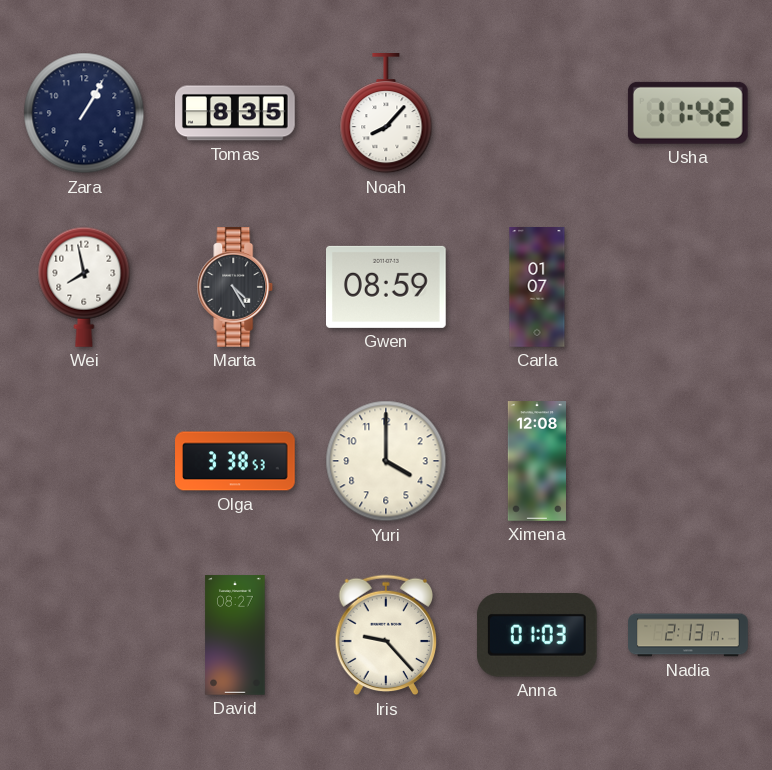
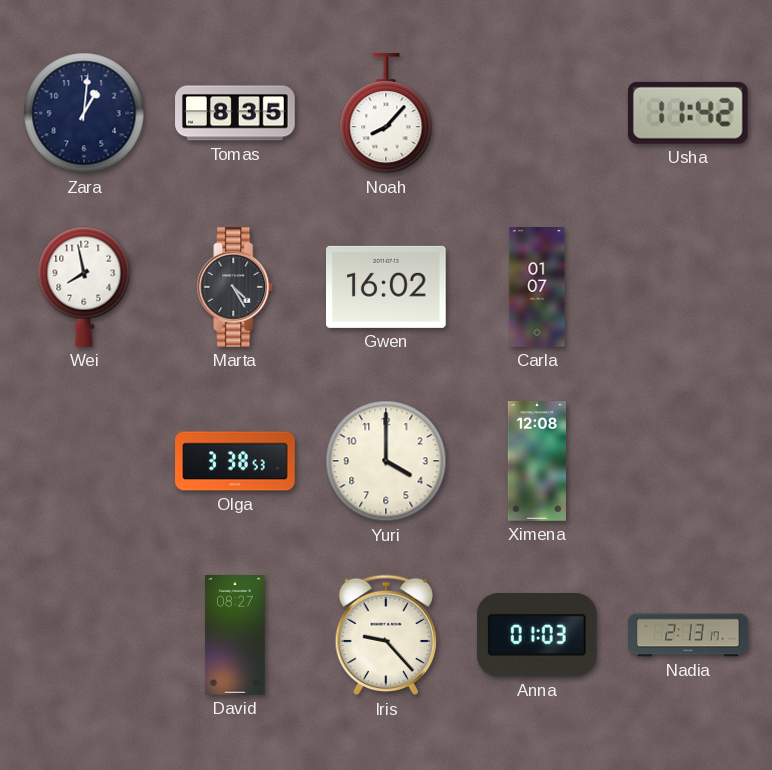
Zara: 1:05 -> 1:01
Gwen: 08:59 -> 16:02
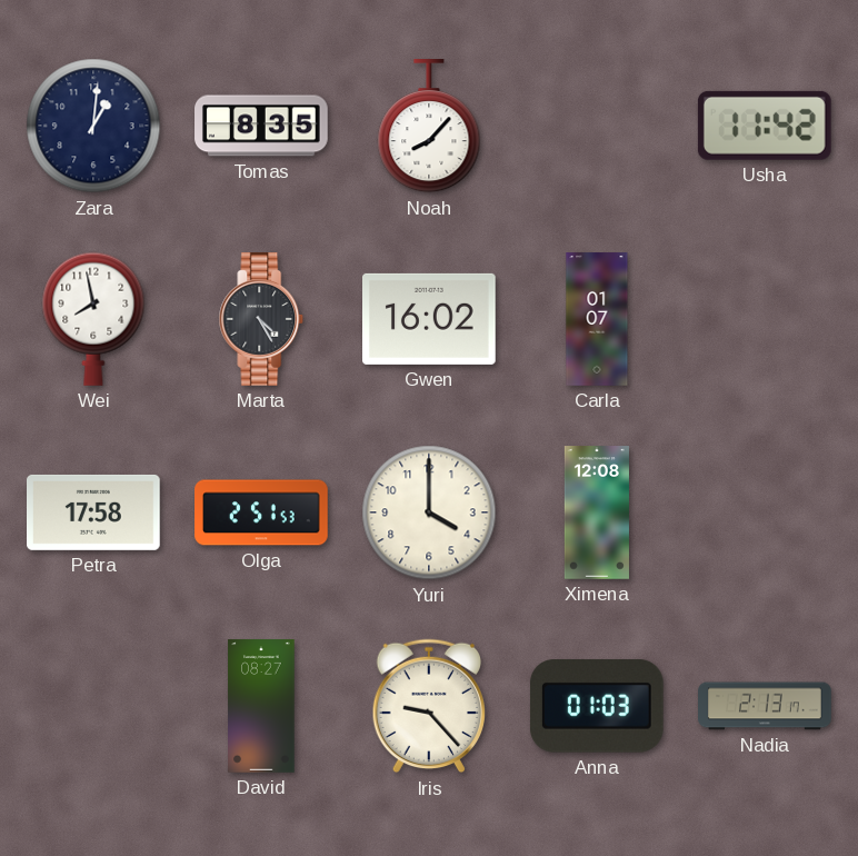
Petra: none -> 17:58
Olga: 3:38 -> 2:51
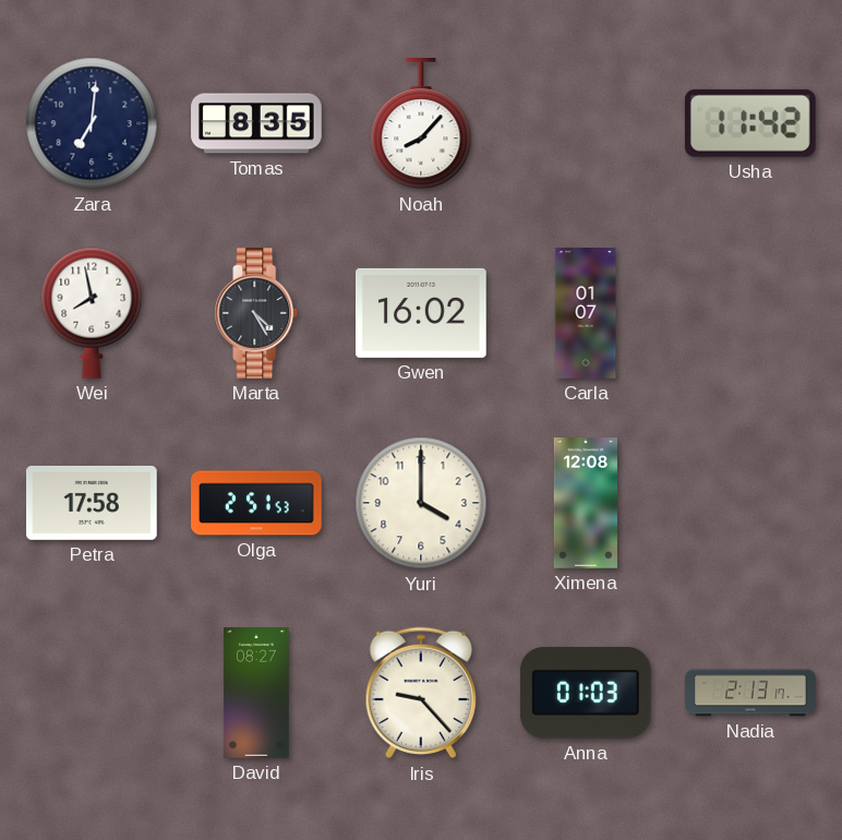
Zara: 1:01 -> 7:01
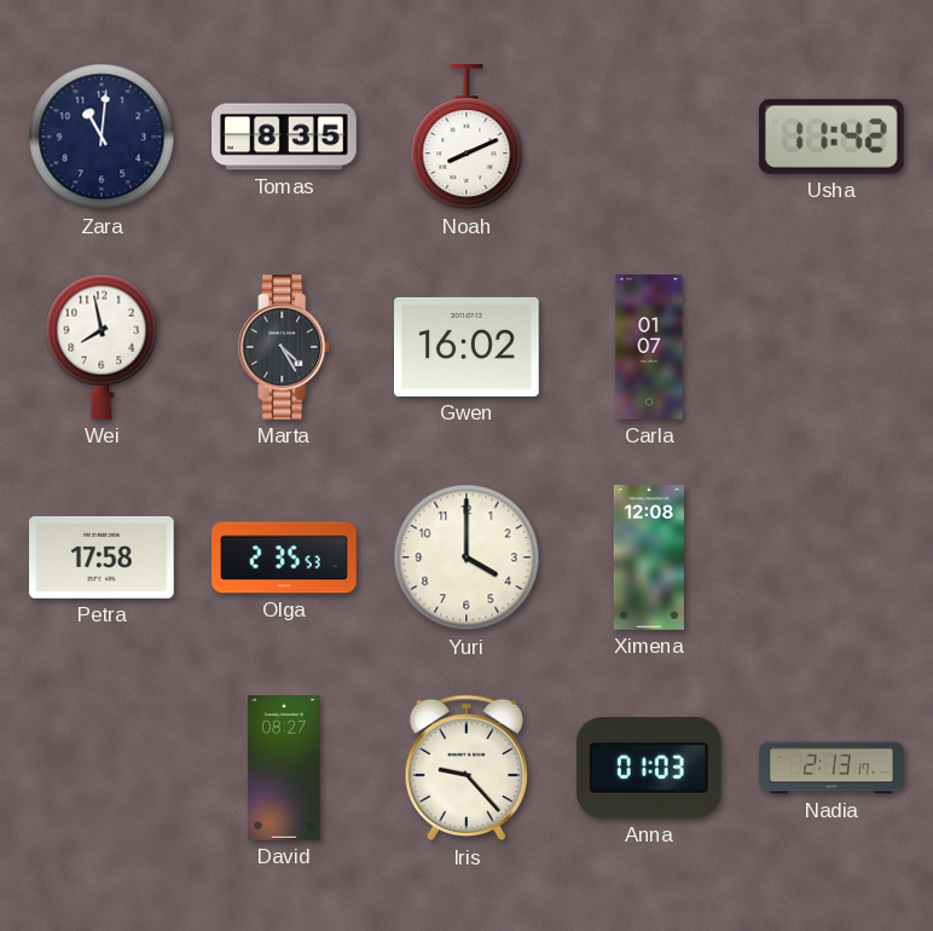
Zara: 7:01 -> 11:01
Noah: 8:07 -> 8:11
Olga: 2:51 -> 2:35
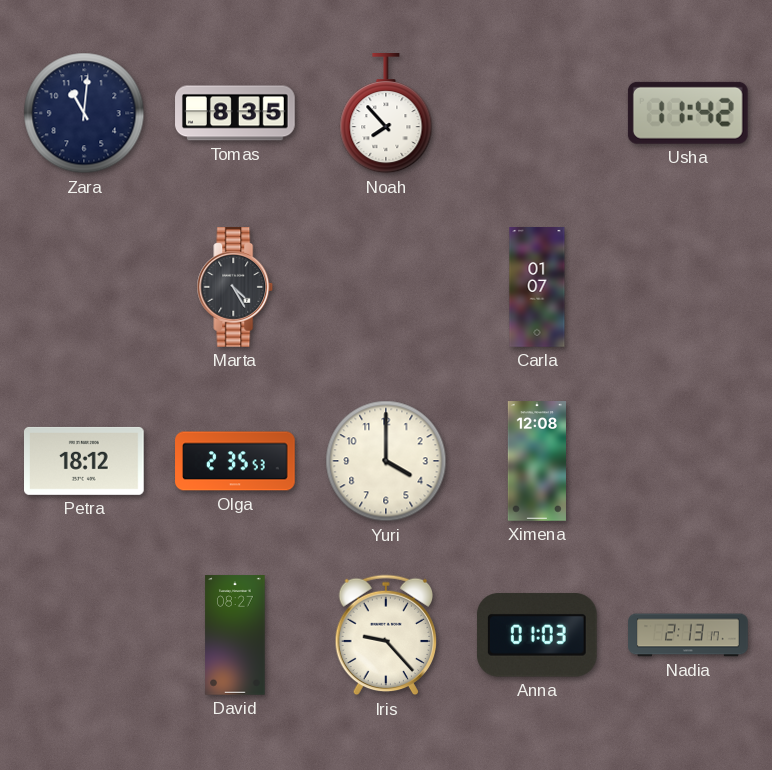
Noah: 8:11 -> 7:53
Wei: 7:58 -> none
Gwen: 16:02 -> none
Petra: 17:58 -> 18:12
